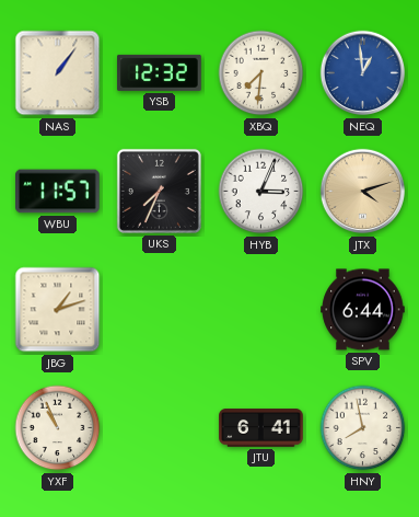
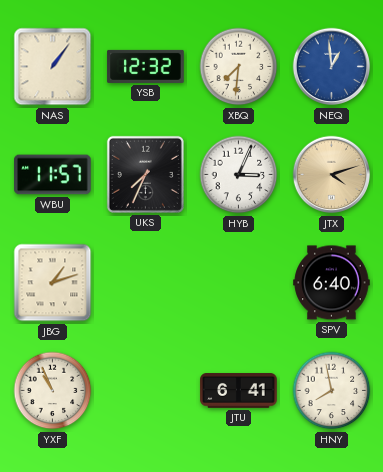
SPV: 6:44 -> 6:40
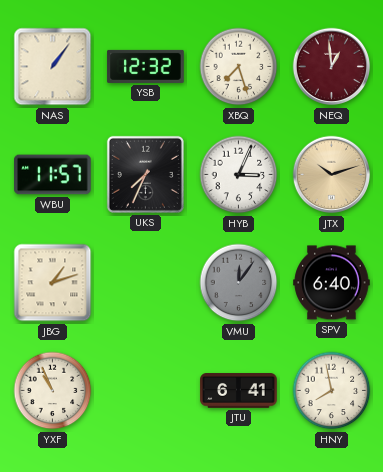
XBQ: 7:31 -> 7:27
NEQ dial: blue -> burgundy
JTX: 4:12 -> 10:12
VMU: none -> 12:06
